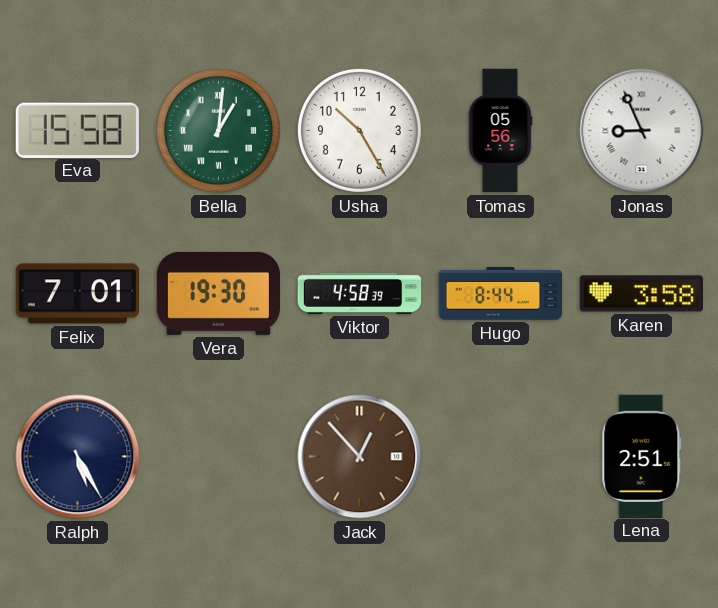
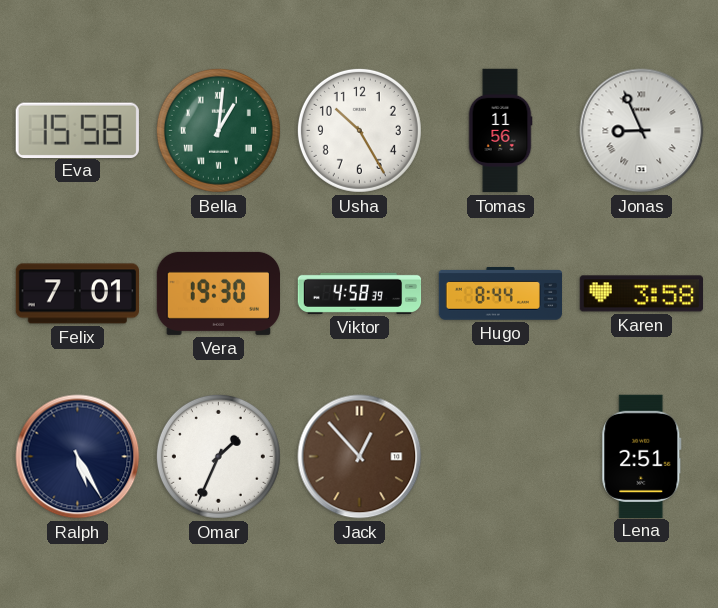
Tomas: 05:56 -> 11:56
Omar: none -> 1:34
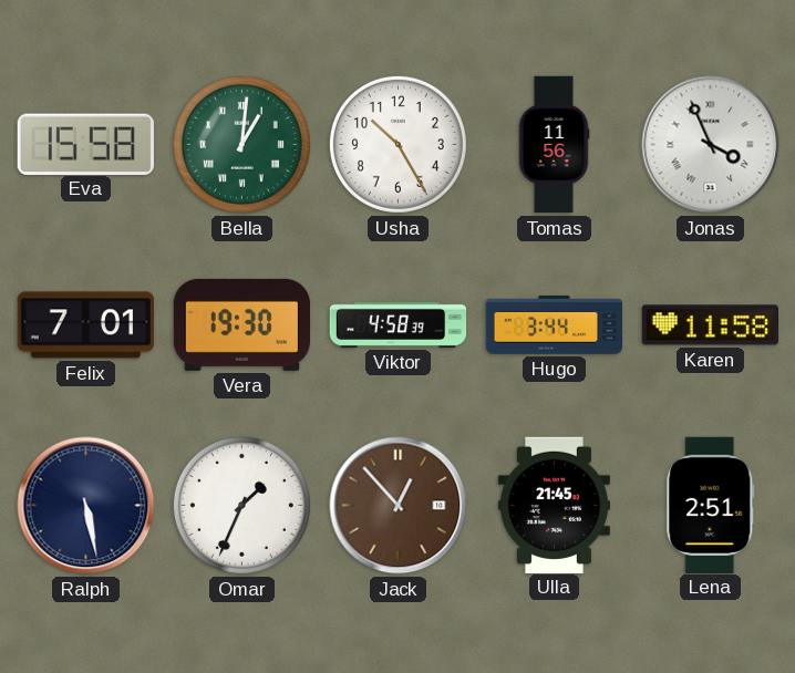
Jonas: 8:56 -> 3:56
Hugo: 8:44 -> 3:44
Karen: 3:58 -> 11:58
Ralph: 5:25 -> 5:28
Ulla: none -> 21:45
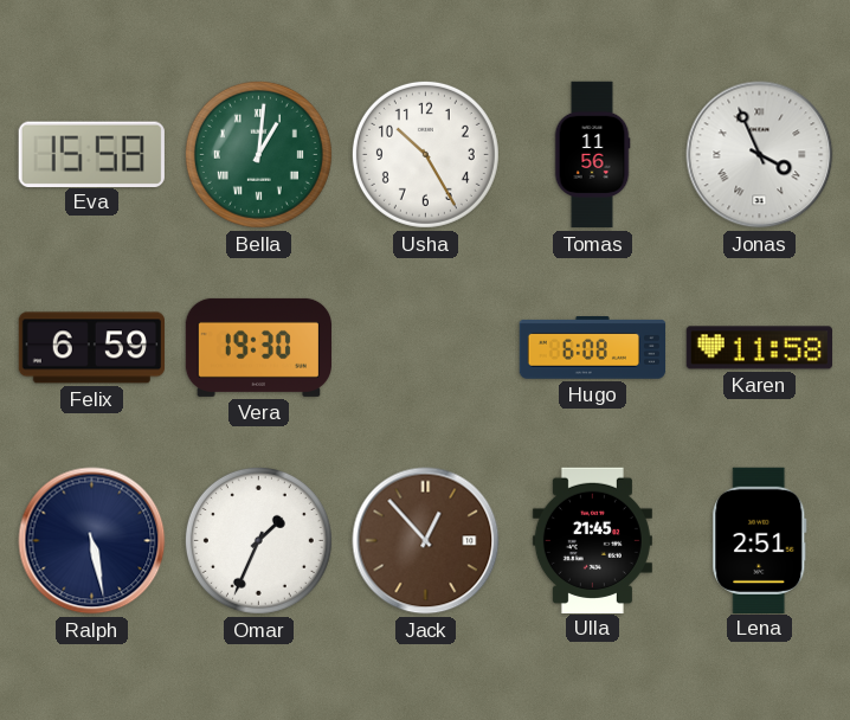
Felix: 7:01 -> 6:59
Viktor: 4:58 -> none
Hugo: 3:44 -> 6:08
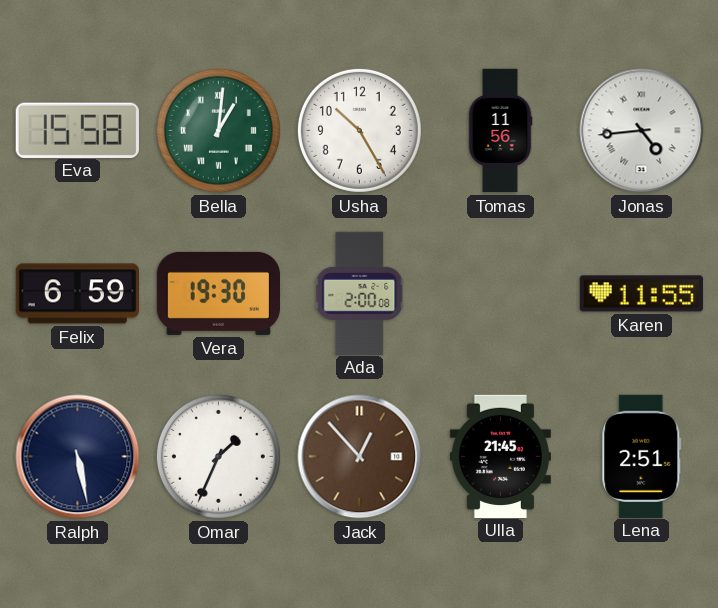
Jonas: 3:56 -> 4:44
Ada: none -> 2:00
Hugo: 6:08 -> none
Karen: 11:58 -> 11:55
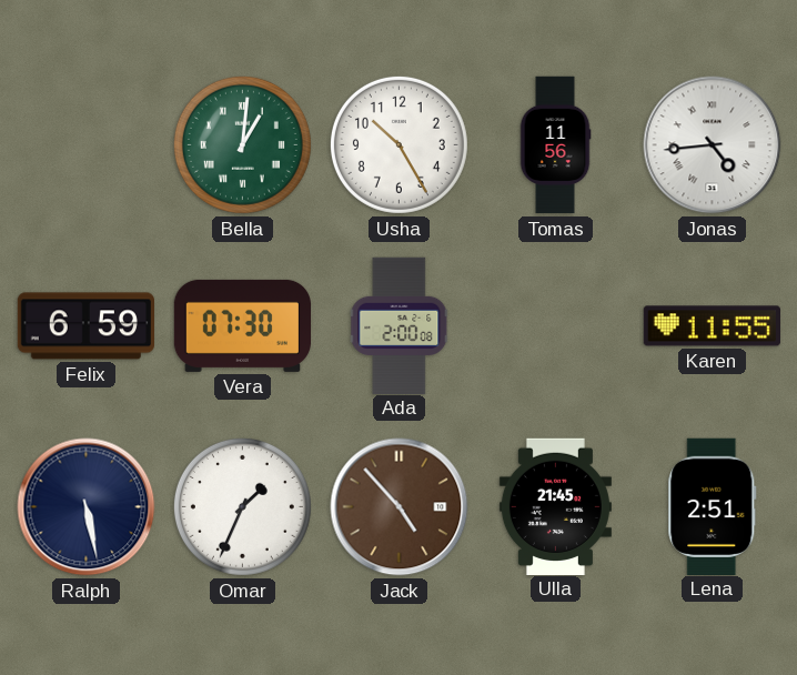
Eva: 15:58 -> none
Vera: 19:30 -> 07:30
Jack: 12:53 -> 4:53
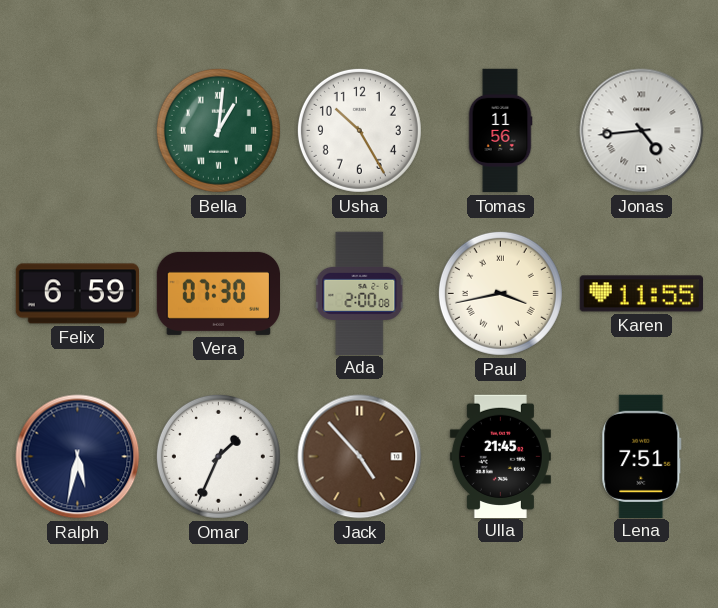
Paul: none -> 3:43
Ralph: 5:28 -> 5:32
Lena: 2:51 -> 7:51
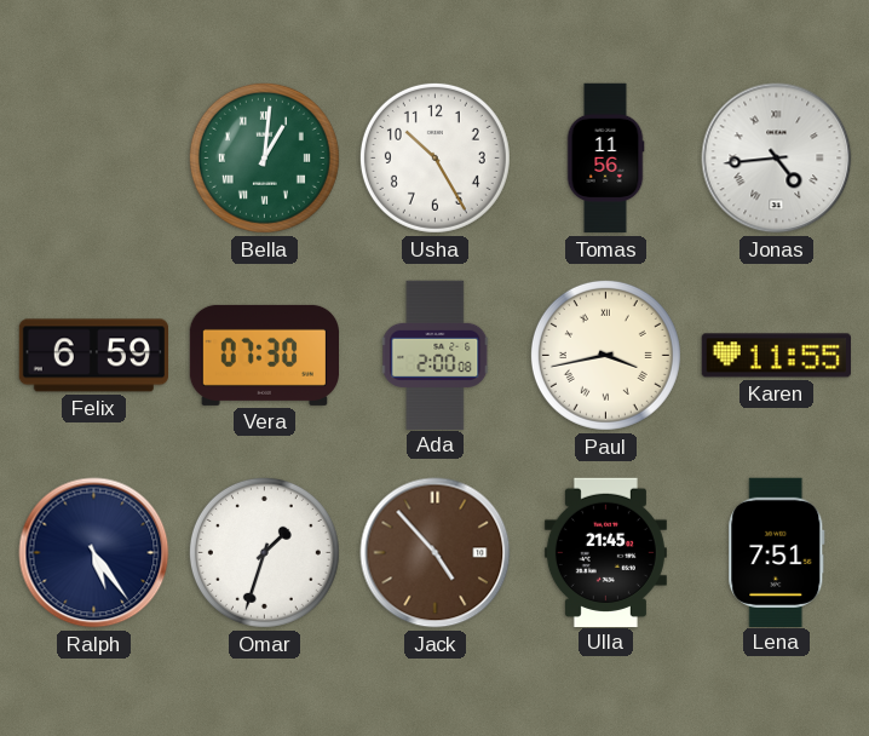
Ralph: 5:32 -> 5:24
Omar: 1:34 -> 1:33
